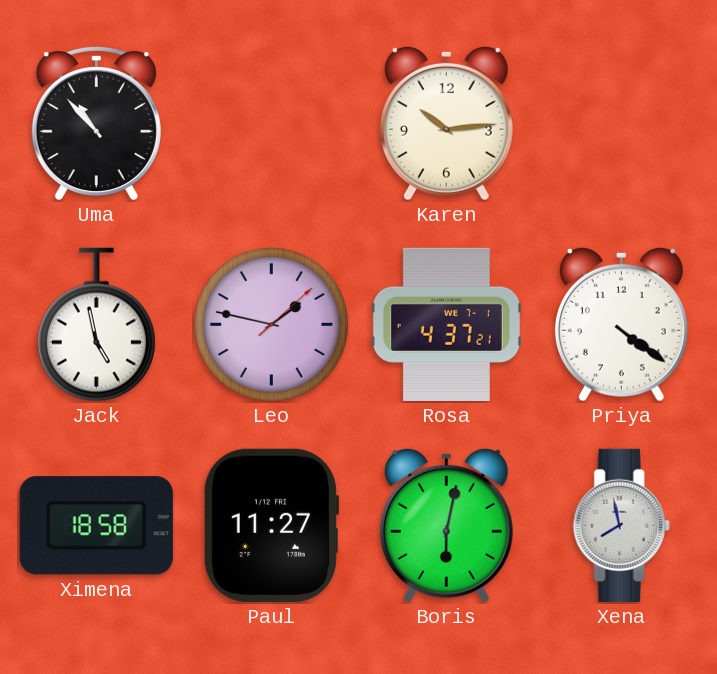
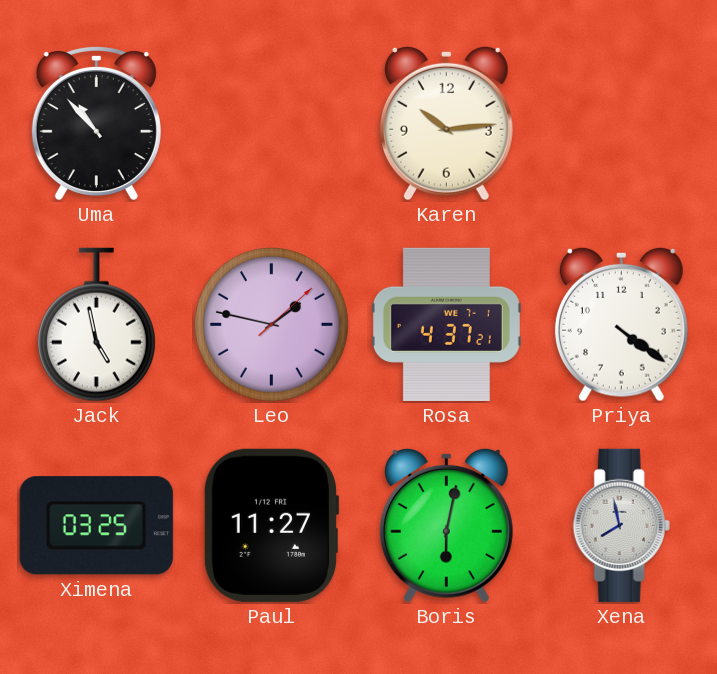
Ximena: 18:58 -> 03:25
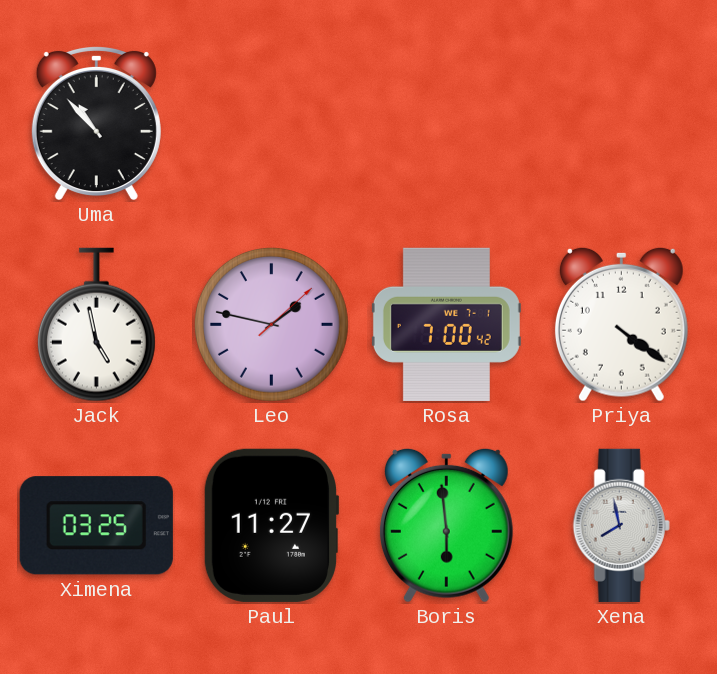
Karen: 10:14 -> none
Rosa: 4:37 -> 7:00
Boris: 6:02 -> 5:59
